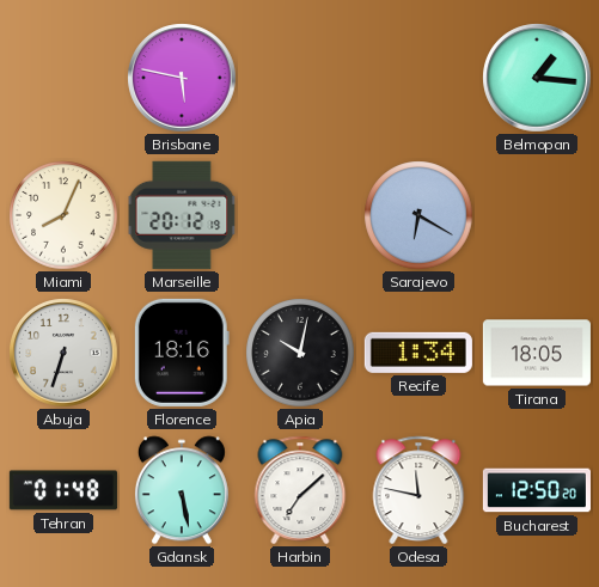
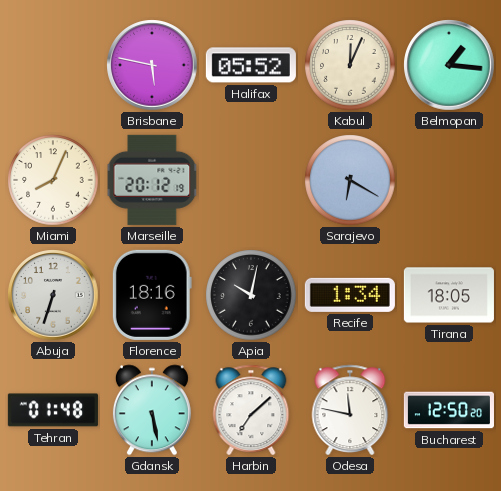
Halifax: none -> 05:52
Kabul: none -> 12:04
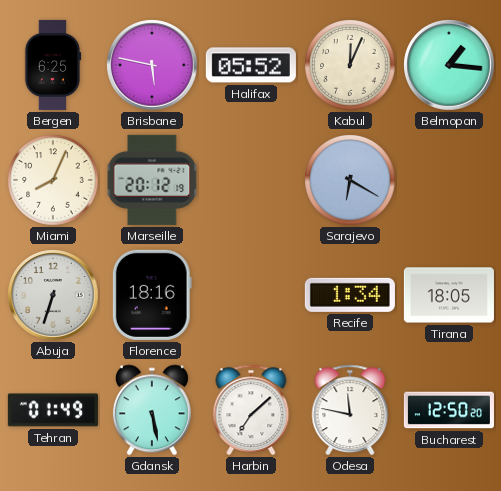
Bergen: none -> 6:25
Apia: 10:02 -> none
Tehran: 01:48 -> 01:49
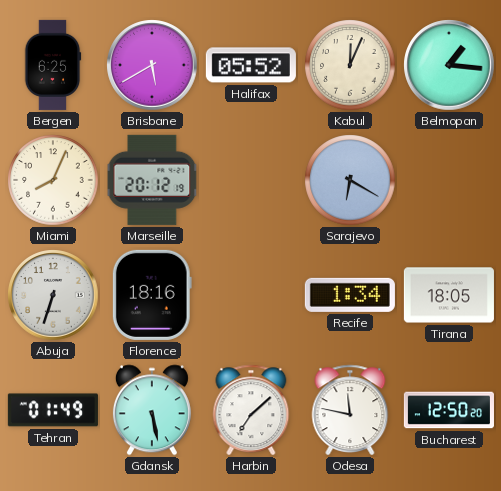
Brisbane: 5:47 -> 5:40
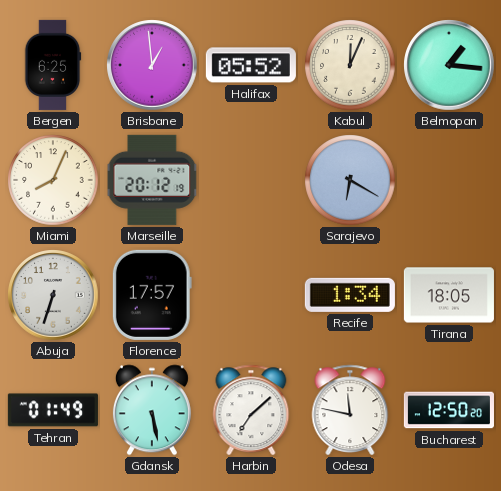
Brisbane: 5:40 -> 12:59
Florence: 18:16 -> 17:57
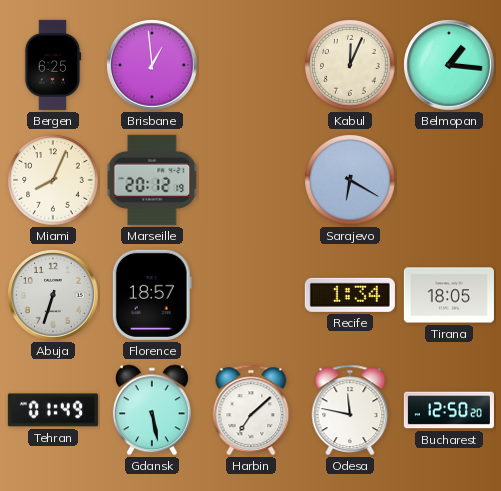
Halifax: 05:52 -> none
Florence: 17:57 -> 18:57
